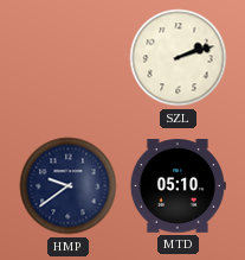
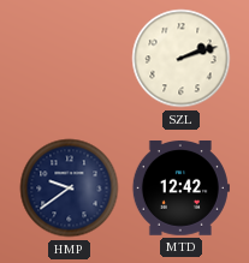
MTD: 05:10 -> 12:42
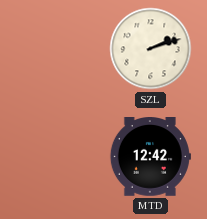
HMP: 9:39 -> none
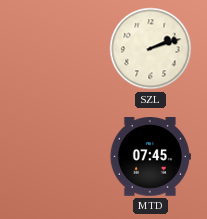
MTD: 12:42 -> 07:45
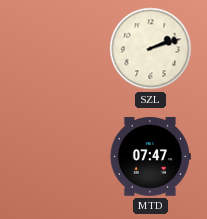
MTD: 07:45 -> 07:47
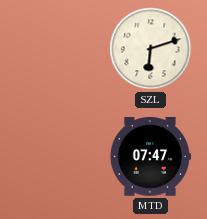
SZL: 2:12 -> 6:12
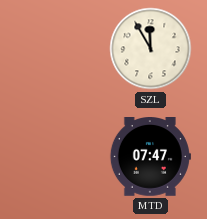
SZL: 6:12 -> 11:55
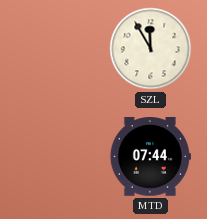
MTD: 07:47 -> 07:44
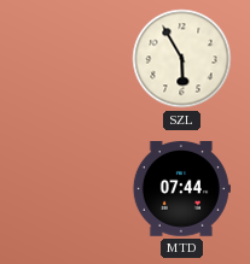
SZL: 11:55 -> 5:55
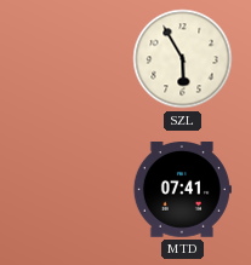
MTD: 07:44 -> 07:41
